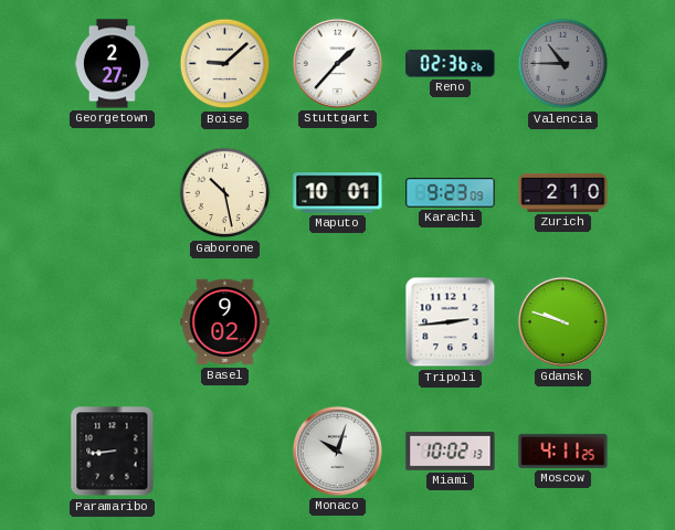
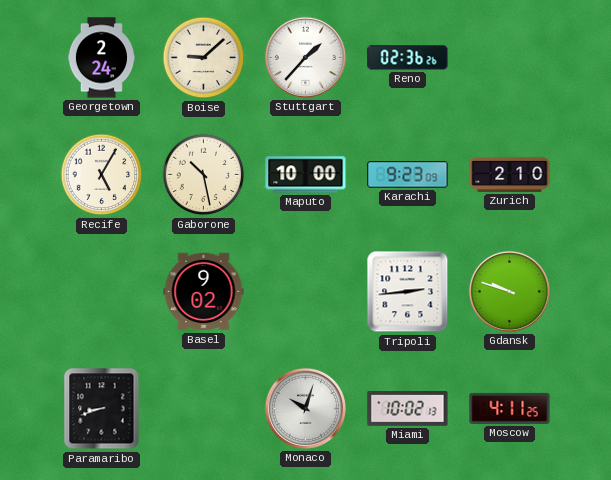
Georgetown: 2:27 -> 2:24
Valencia: 10:45 -> none
Recife: none -> 5:05
Maputo: 10:01 -> 10:00
Paramaribo: 8:44 -> 8:42
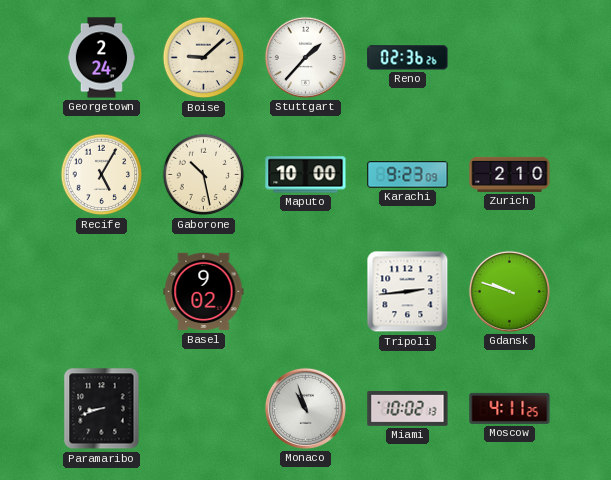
Monaco: 10:03 -> 10:57
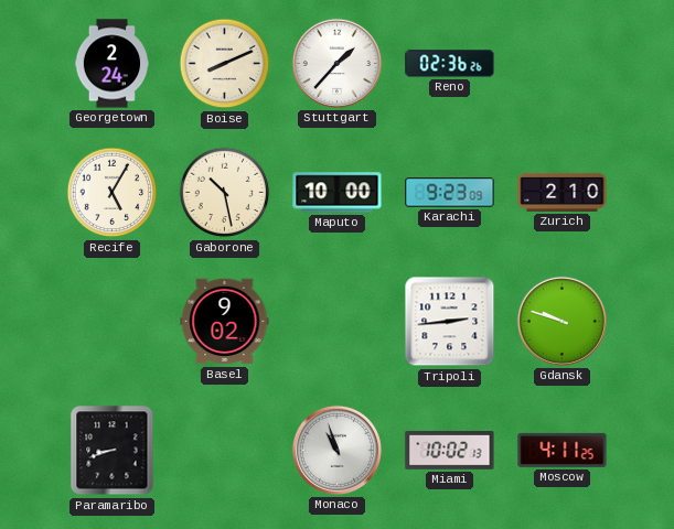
Boise: 9:08 -> 8:11
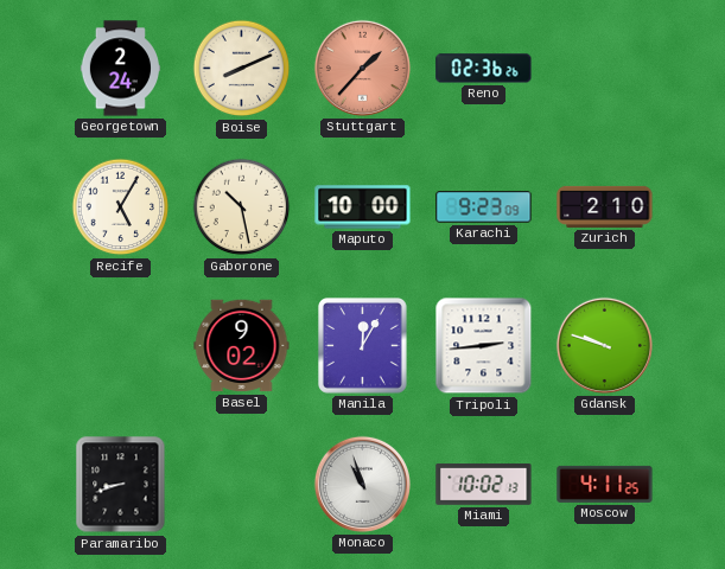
Stuttgart dial: white -> salmon
Manila: none -> 12:05
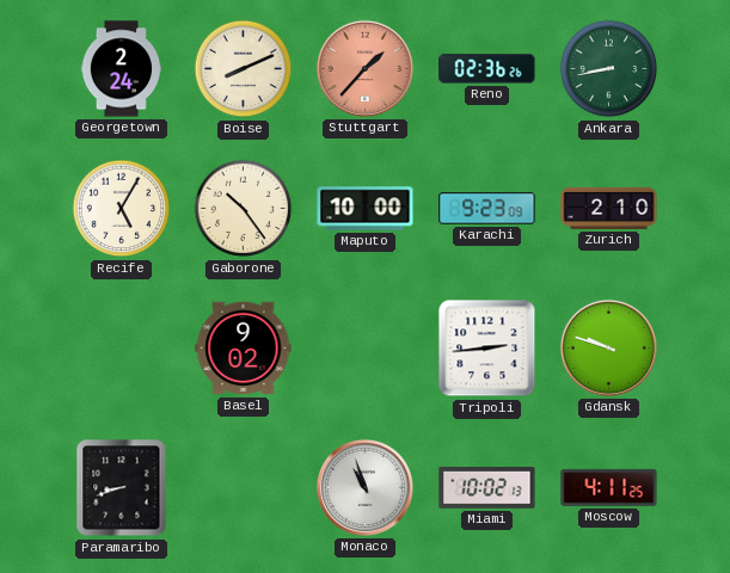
Ankara: none -> 8:43
Gaborone: 10:28 -> 10:24
Manila: 12:05 -> none
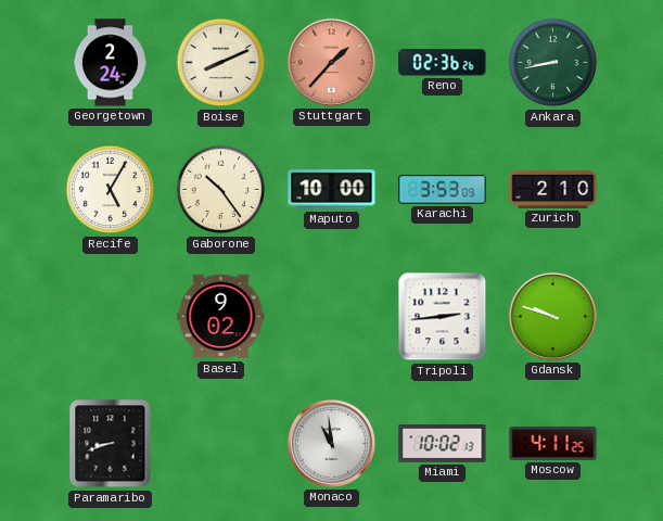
Karachi: 9:23 -> 3:53
Monaco: 10:57 -> 10:59
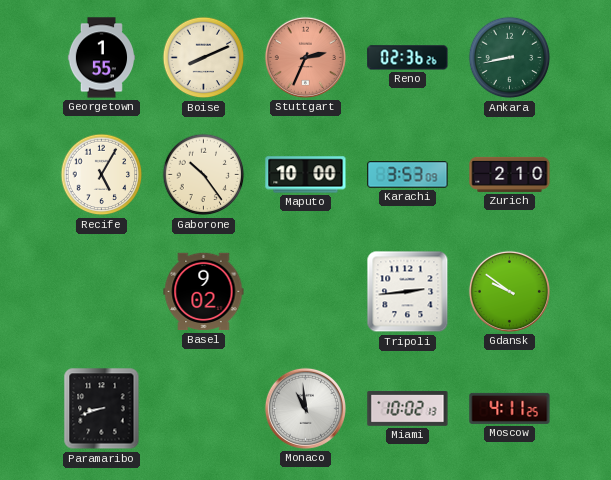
Georgetown: 2:24 -> 1:55
Stuttgart: 1:37 -> 2:34
Gdansk: 9:48 -> 9:51
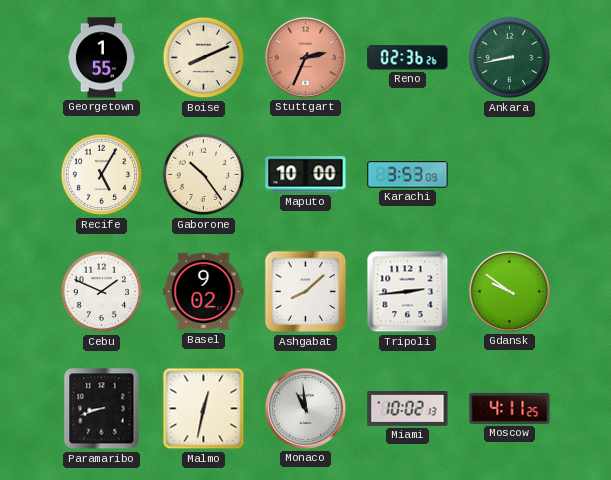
Zurich: 2:10 -> none
Cebu: none -> 1:49
Ashgabat: none -> 8:08
Malmo: none -> 12:32
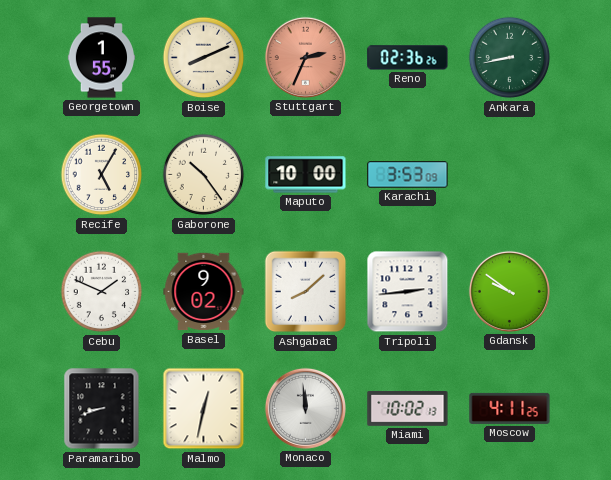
Monaco: 10:59 -> 11:59
